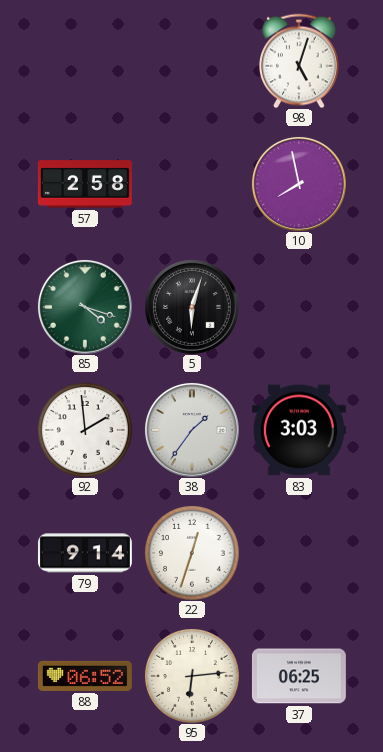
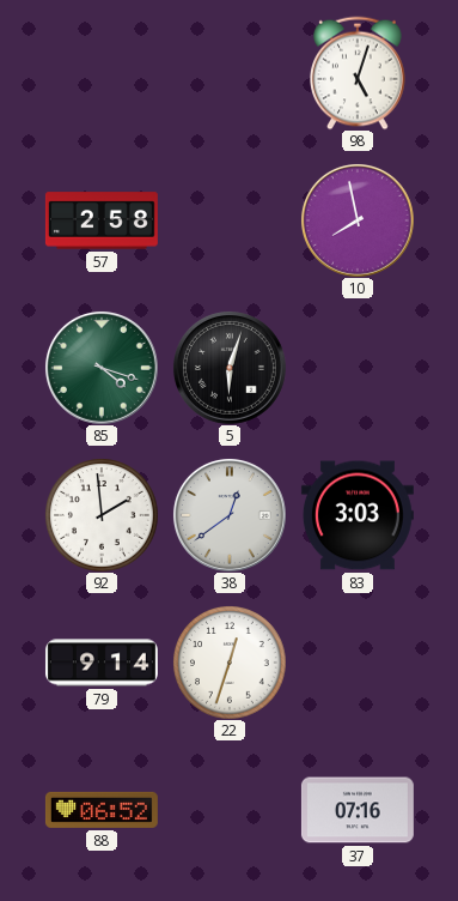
38: 1:36 -> 12:39
95: 6:14 -> none
37: 06:25 -> 07:16
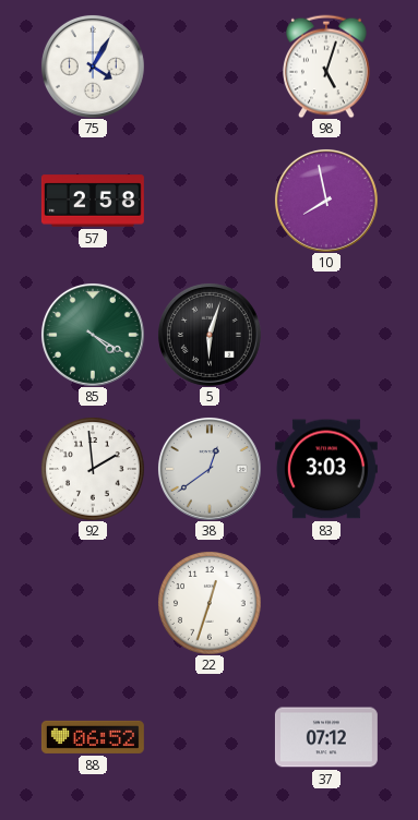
75: none -> 4:05
85: 4:18 -> 4:20
79: 9:14 -> none
37: 07:16 -> 07:12
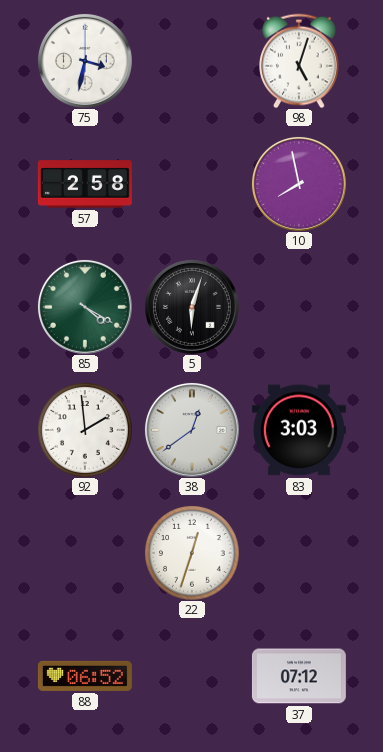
75: 4:05 -> 3:32
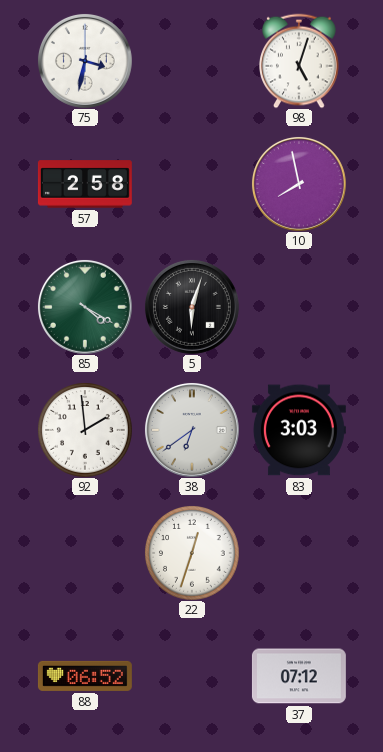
38: 12:39 -> 6:39
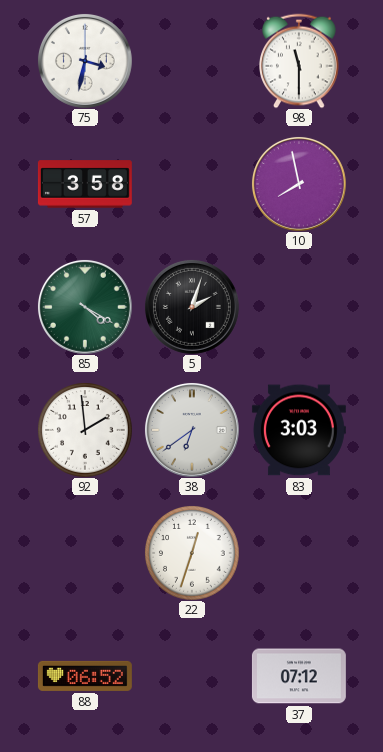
98: 5:03 -> 11:30
57: 2:58 -> 3:58
5: 6:03 -> 2:03
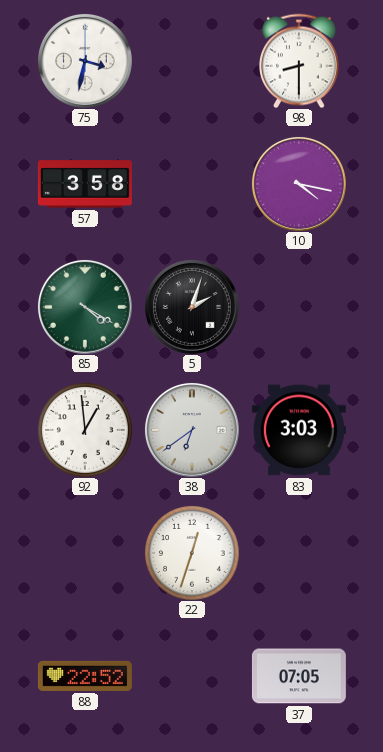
98: 11:30 -> 8:30
10: 7:58 -> 4:17
92: 1:59 -> 12:59
88: 06:52 -> 22:52
37: 07:12 -> 07:05
